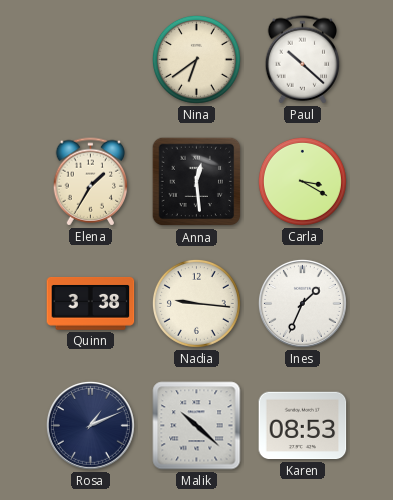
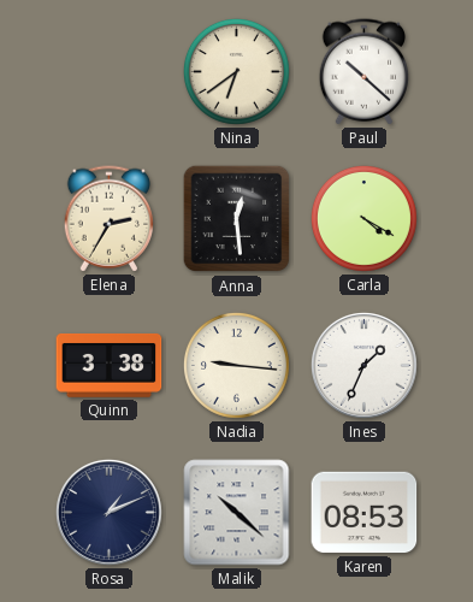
Elena: 1:35 -> 2:35
Carla: 3:20 -> 4:20
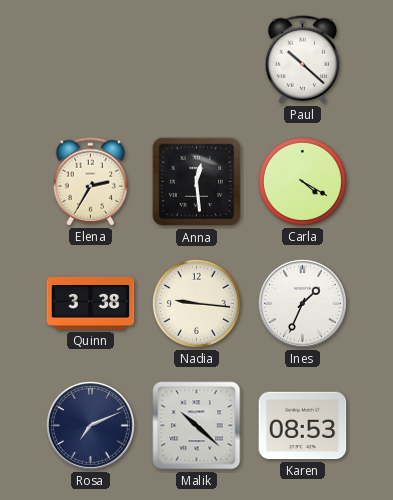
Nina: 6:39 -> none
Rosa: 1:11 -> 7:11
